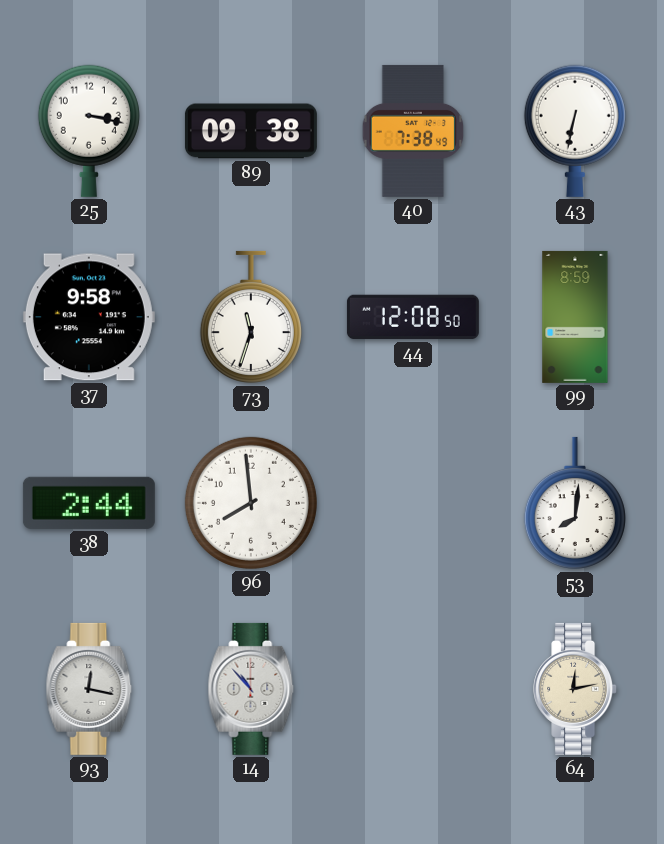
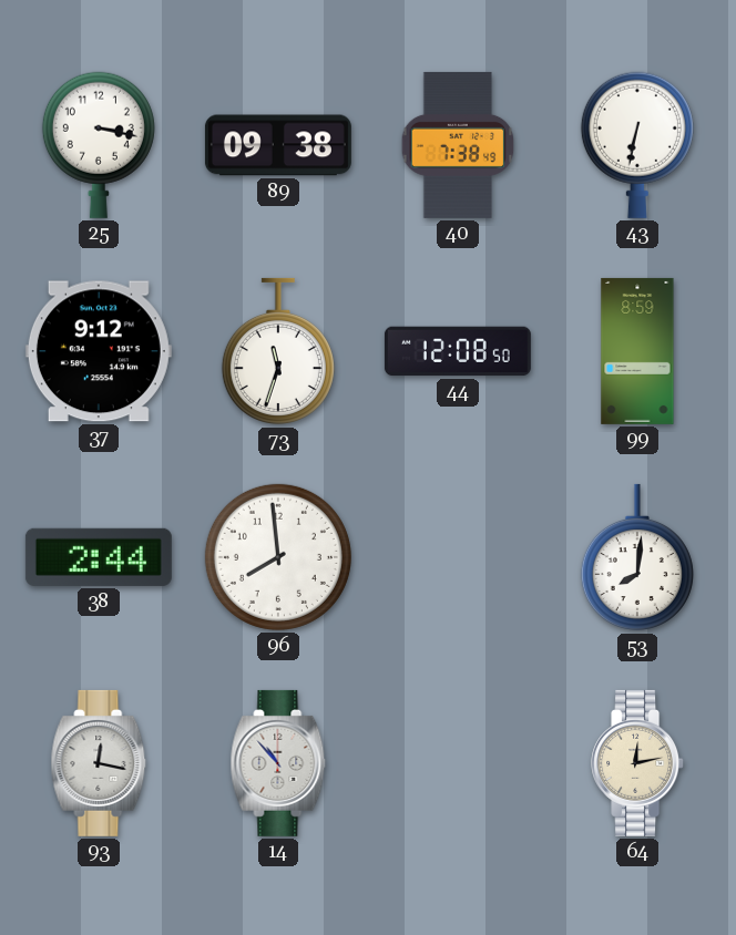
37: 9:58 -> 9:12
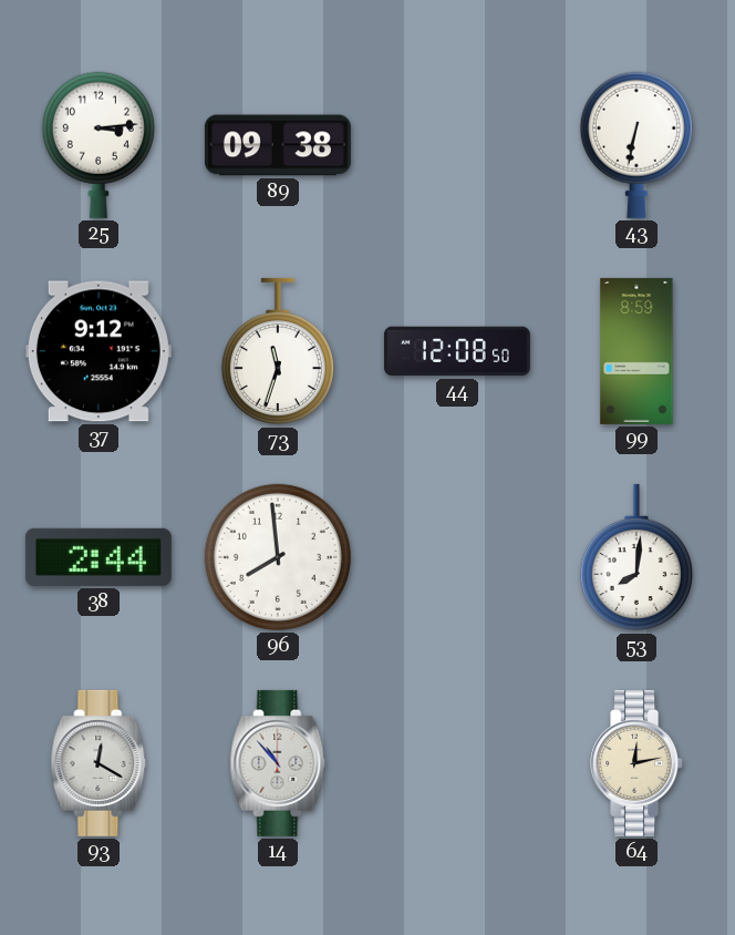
25: 3:17 -> 3:14
40: 7:38 -> none
93: 12:17 -> 12:20
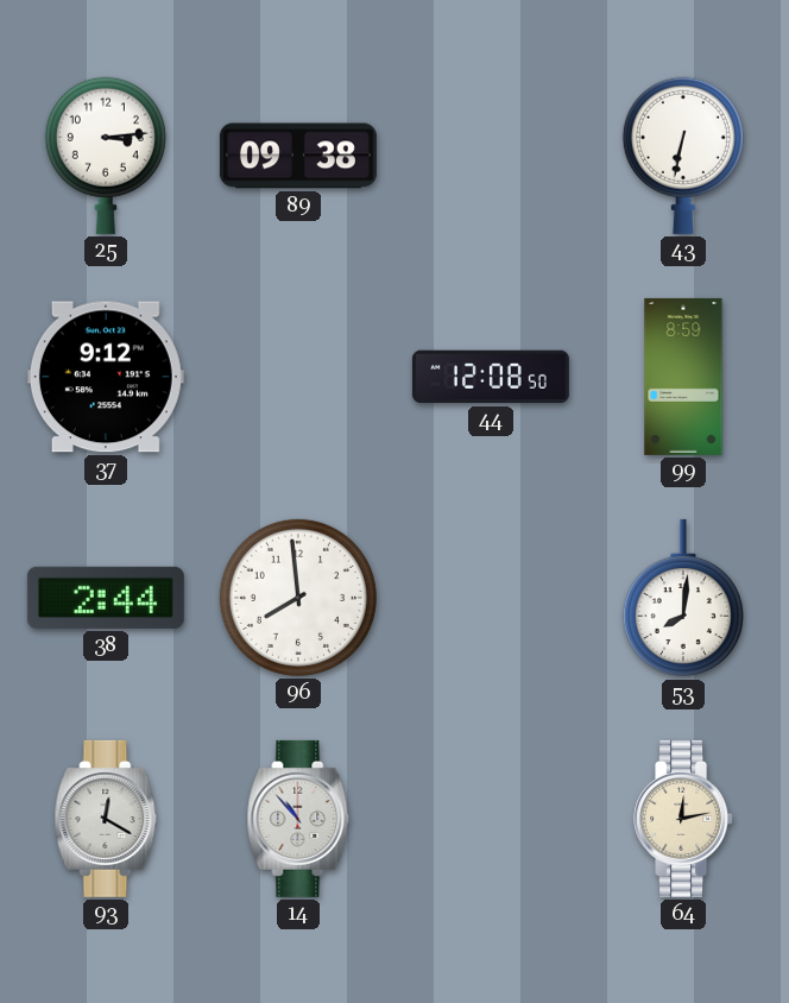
73: 11:33 -> none
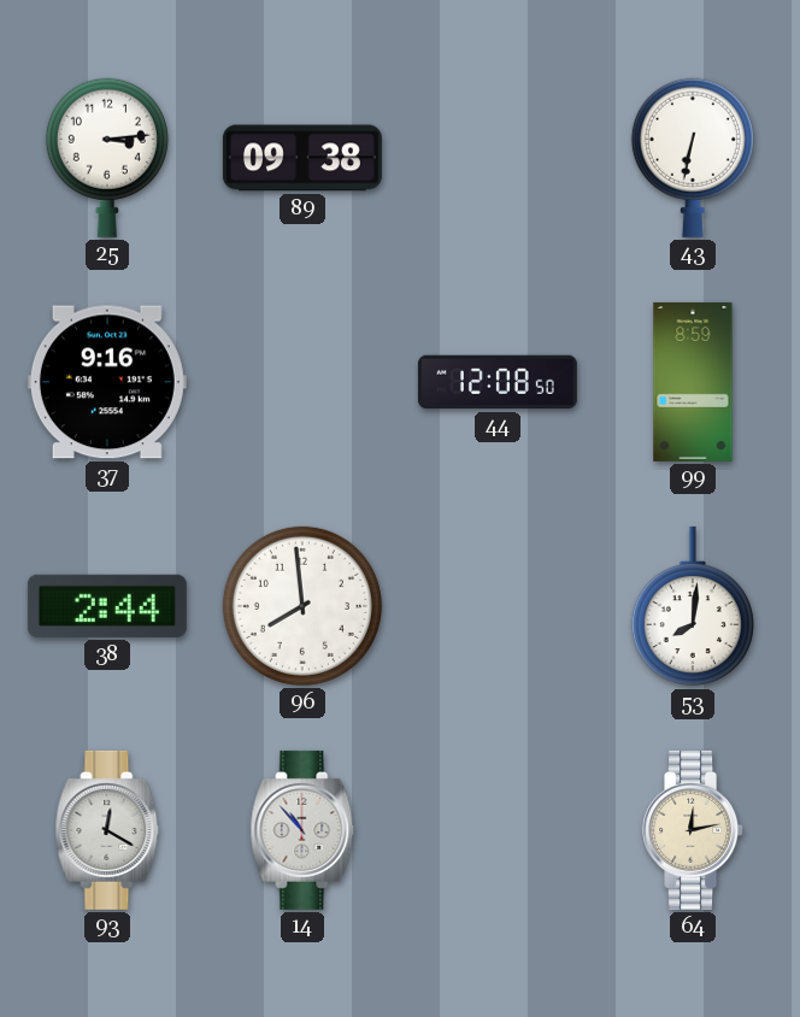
37: 9:12 -> 9:16
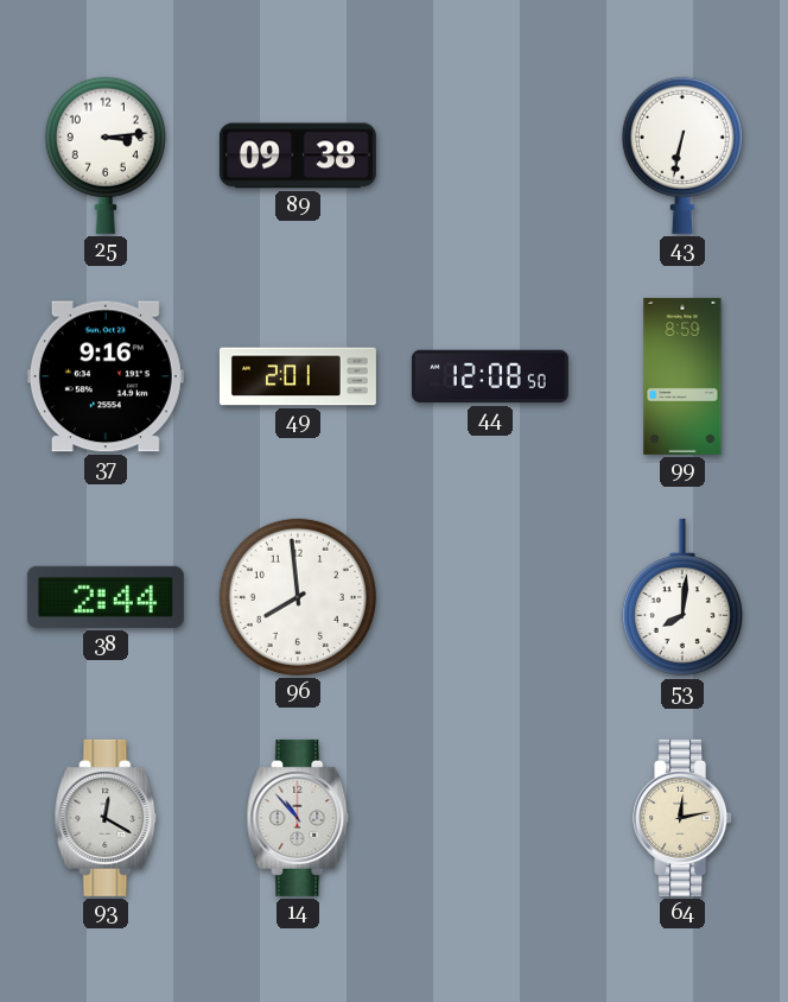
49: none -> 2:01
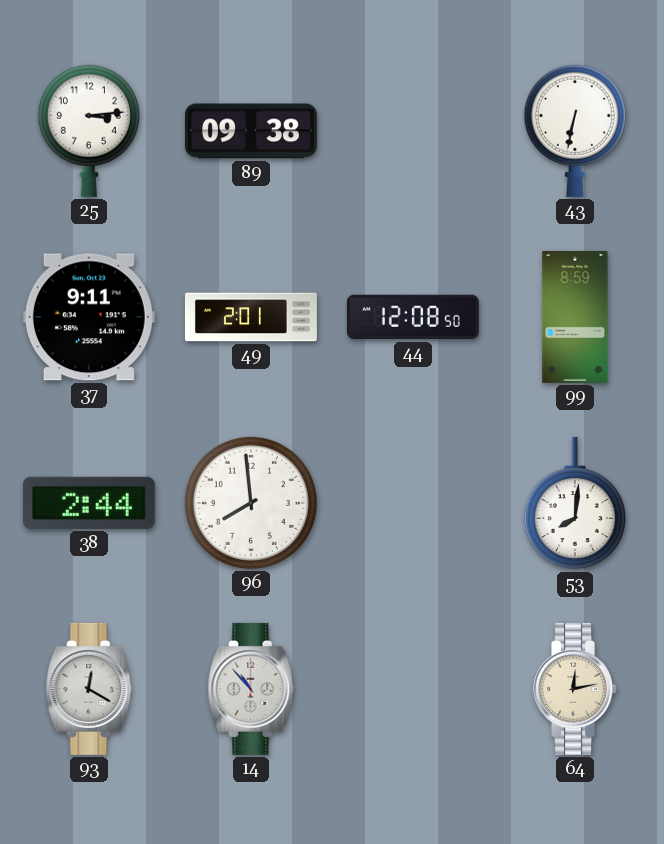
37: 9:16 -> 9:11
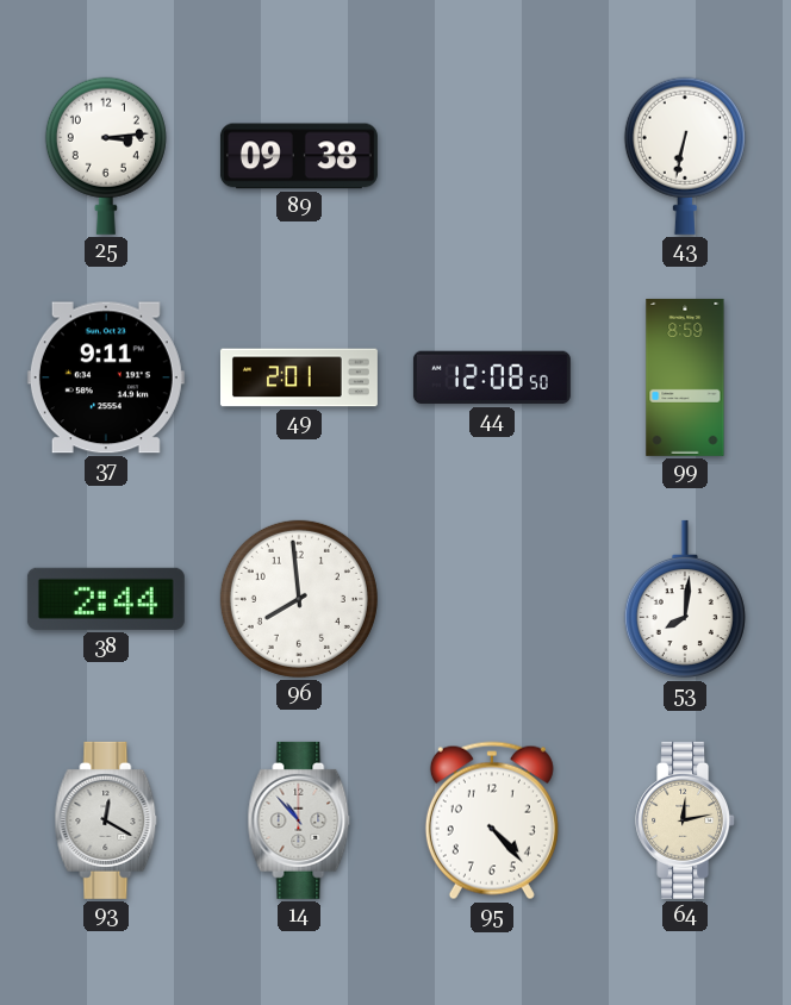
95: none -> 4:23
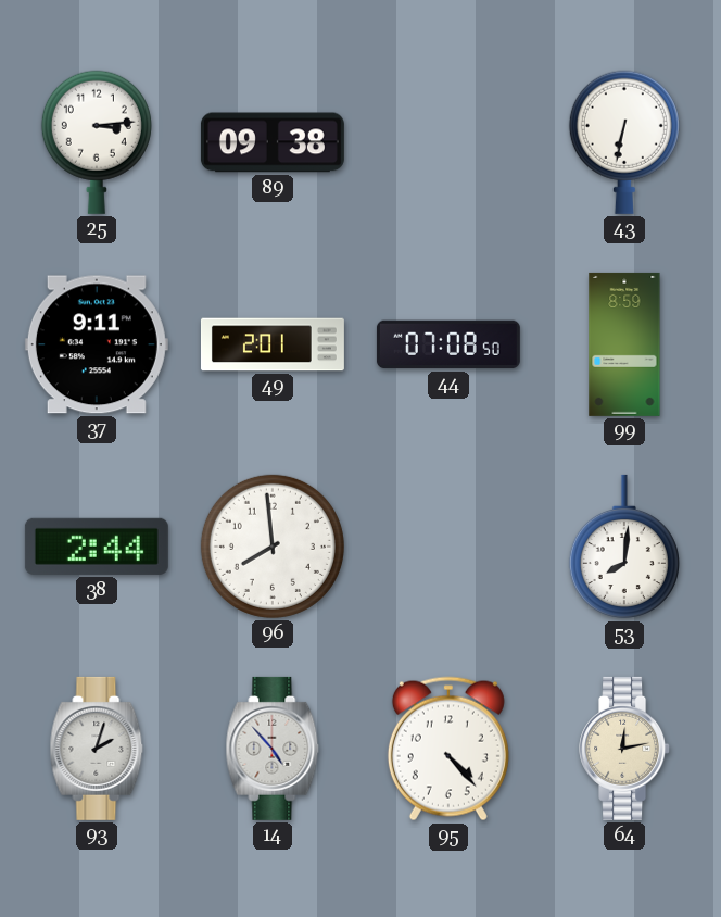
44: 12:08 -> 07:08
93: 12:20 -> 2:03
14: 10:53 -> 4:53
